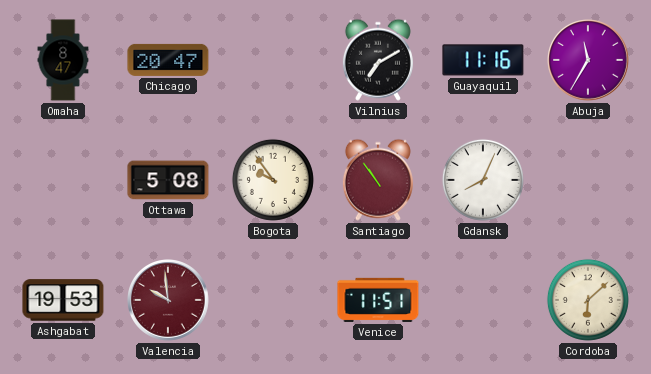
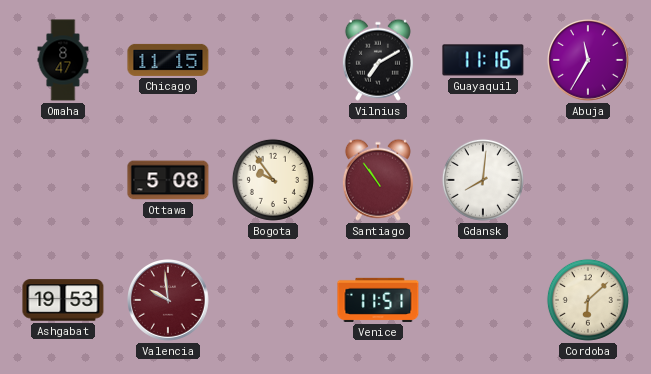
Chicago: 20:47 -> 11:15
Gdansk: 8:04 -> 8:01
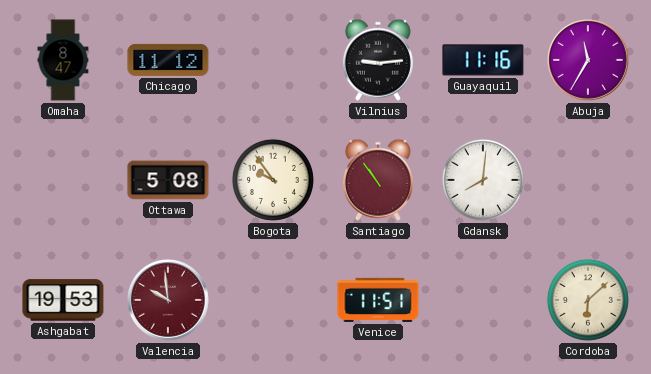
Chicago: 11:15 -> 11:12
Vilnius: 7:10 -> 9:14
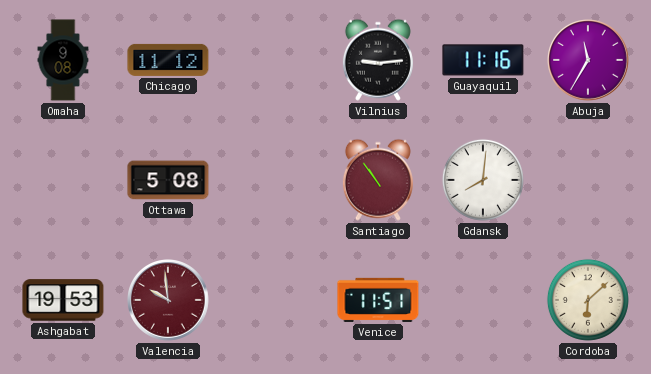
Omaha: 8:47 -> 9:08
Bogota: 9:54 -> none
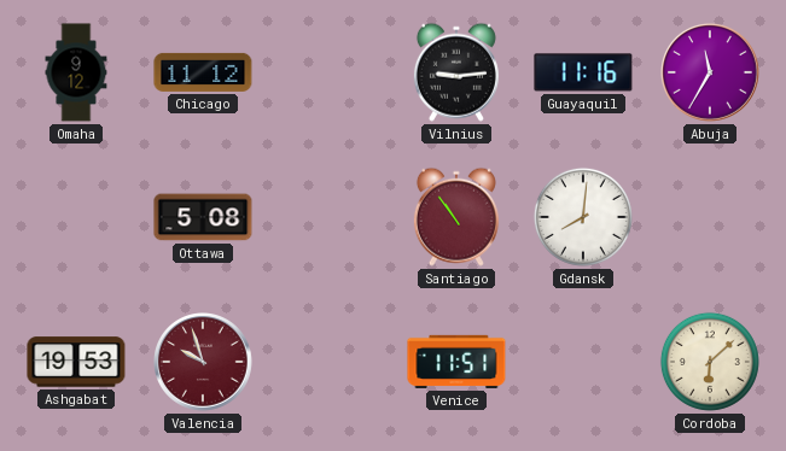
Omaha: 9:08 -> 9:12
Valencia: 9:59 -> 9:57
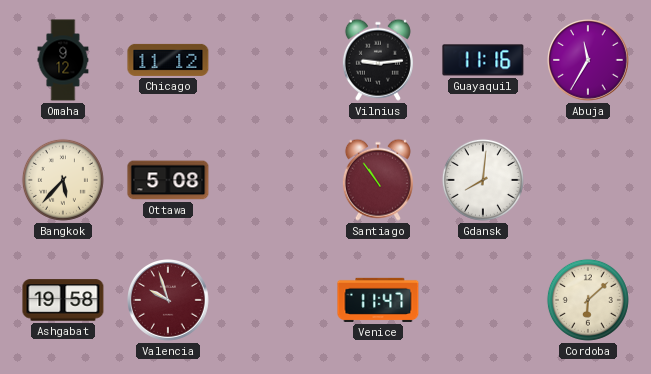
Bangkok: none -> 5:37
Ashgabat: 19:53 -> 19:58
Venice: 11:51 -> 11:47
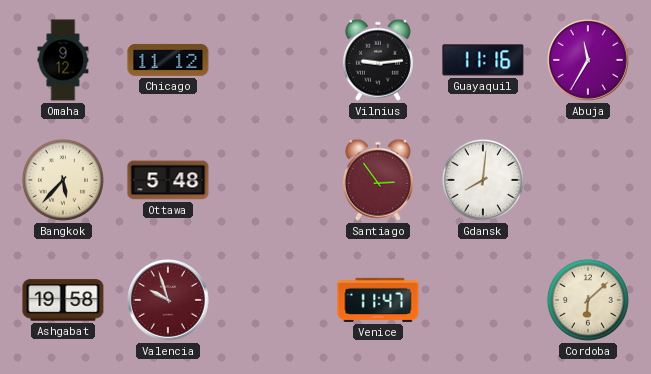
Ottawa: 5:08 -> 5:48
Santiago: 10:54 -> 2:54
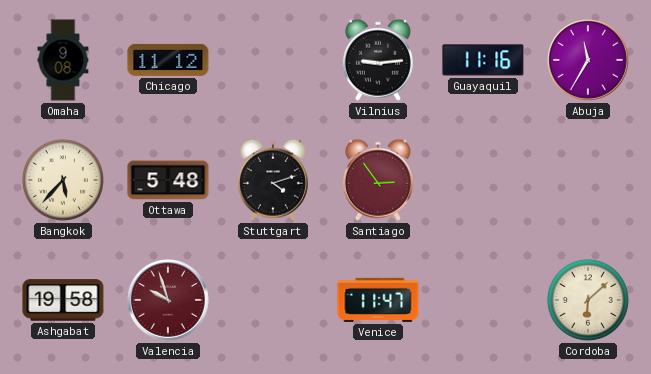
Omaha: 9:12 -> 9:08
Stuttgart: none -> 4:12
Gdansk: 8:01 -> none
